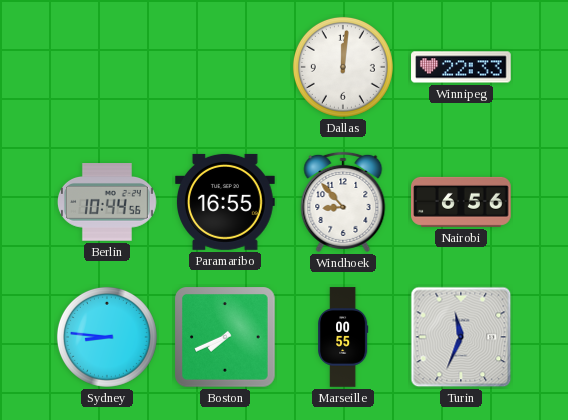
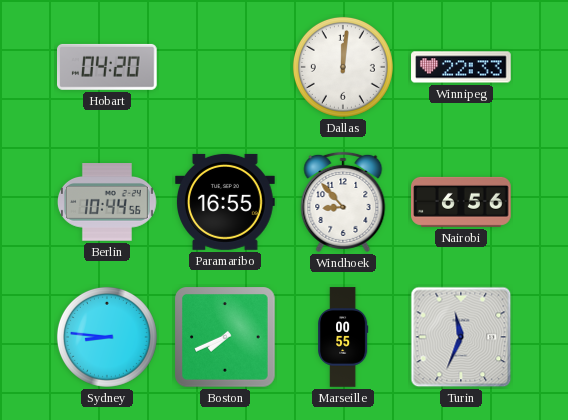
Hobart: none -> 04:20
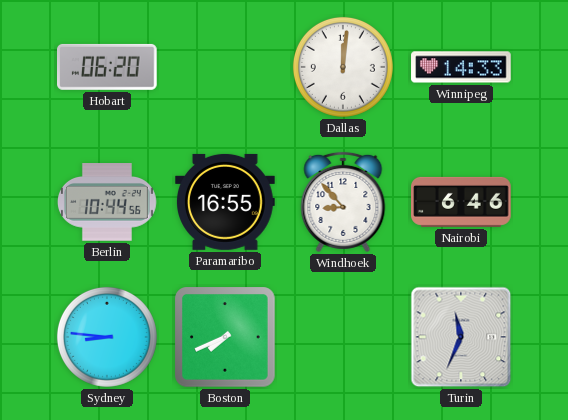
Hobart: 04:20 -> 06:20
Winnipeg: 22:33 -> 14:33
Nairobi: 6:56 -> 6:46
Marseille: 00:55 -> none
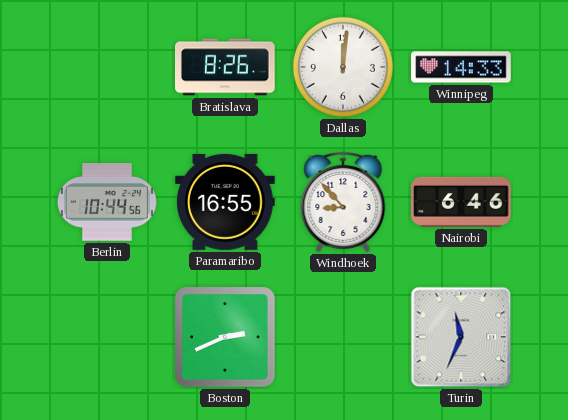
Hobart: 06:20 -> none
Bratislava: none -> 8:26
Sydney: 8:46 -> none
Boston: 7:41 -> 2:41
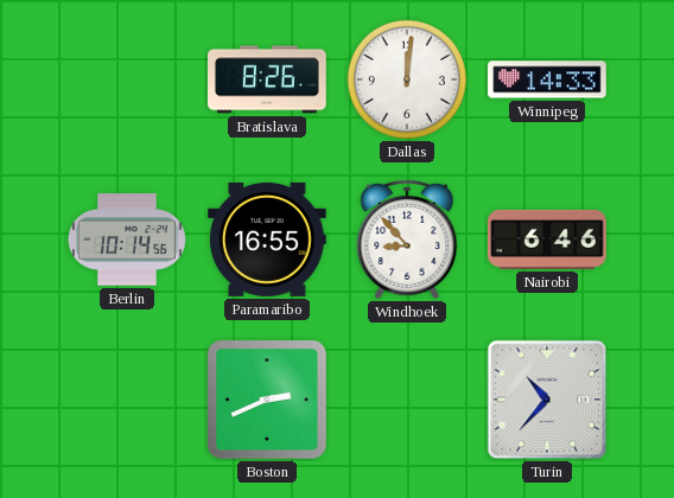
Berlin: 10:44 -> 10:14
Turin: 11:34 -> 10:37
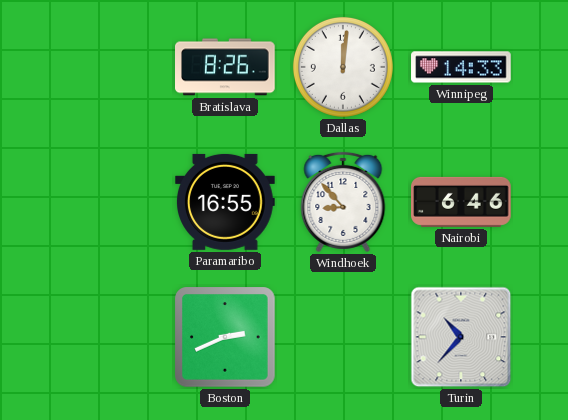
Berlin: 10:14 -> none
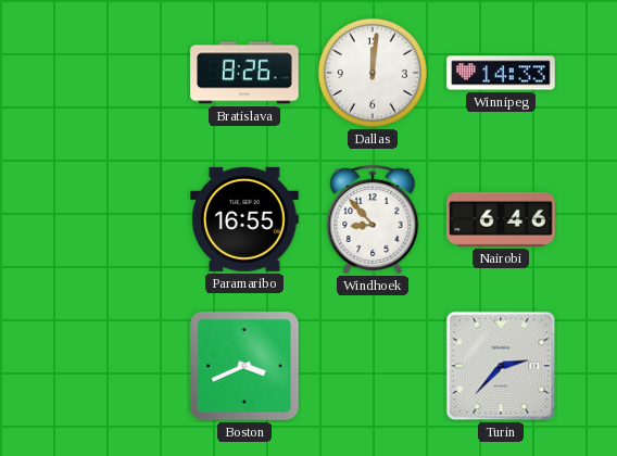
Boston: 2:41 -> 3:41
Turin: 10:37 -> 2:37
